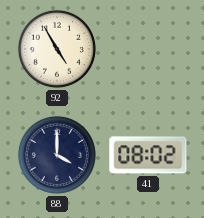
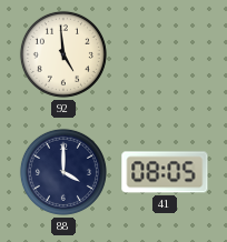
92: 4:55 -> 4:59
41: 08:02 -> 08:05
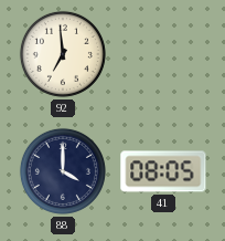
92: 4:59 -> 6:59
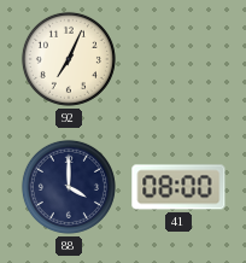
92: 6:59 -> 7:04
41: 08:05 -> 08:00
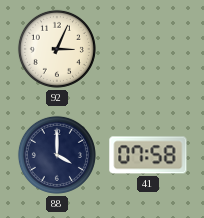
92: 7:04 -> 3:04
41: 08:00 -> 07:58
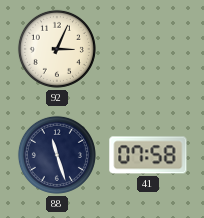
88: 4:00 -> 11:27
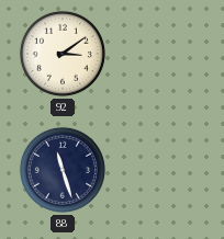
92: 3:04 -> 3:09
41: 07:58 -> none
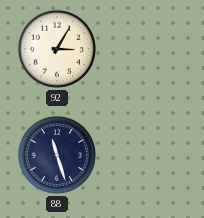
92: 3:09 -> 3:05
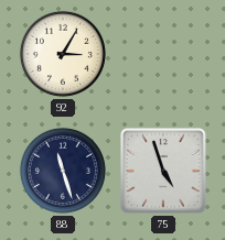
75: none -> 4:57
